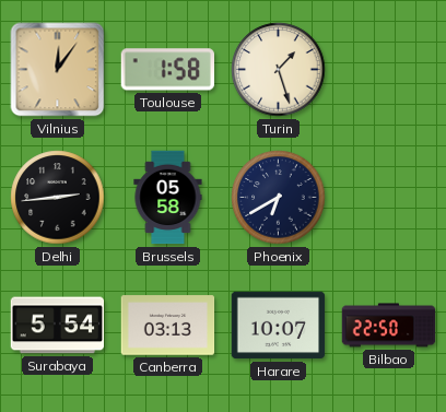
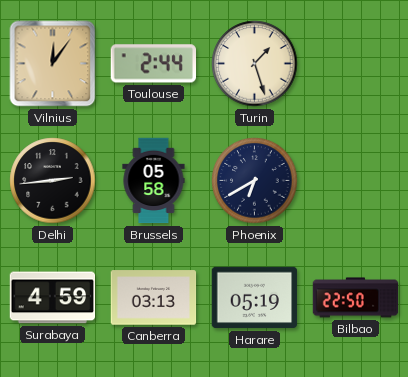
Toulouse: 1:58 -> 2:44
Surabaya: 5:54 -> 4:59
Harare: 10:07 -> 05:19
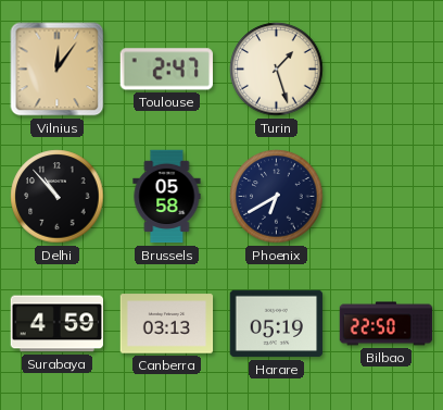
Toulouse: 2:44 -> 2:47
Delhi: 2:44 -> 10:53
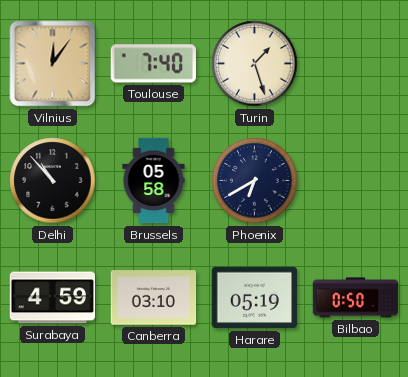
Toulouse: 2:47 -> 7:40
Canberra: 03:13 -> 03:10
Bilbao: 22:50 -> 0:50
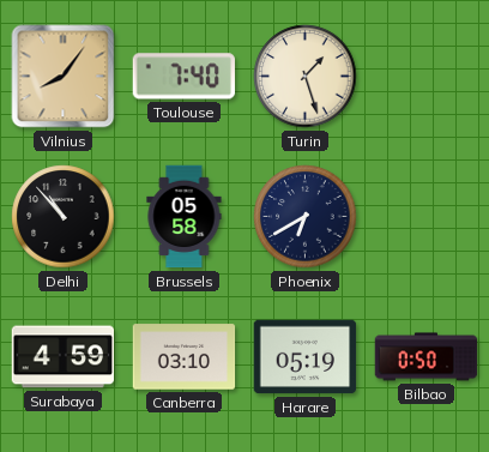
Vilnius: 12:06 -> 8:06
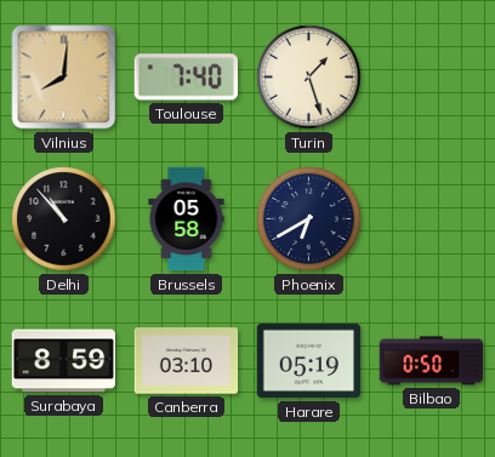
Vilnius: 8:06 -> 8:01
Surabaya: 4:59 -> 8:59
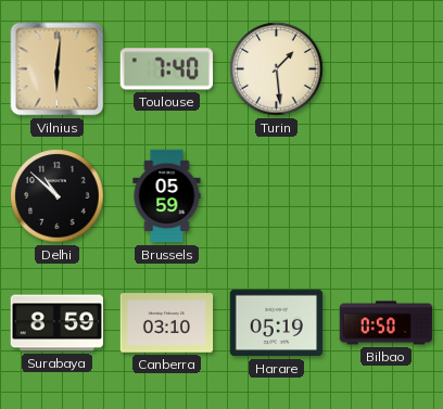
Vilnius: 8:01 -> 6:01
Turin: 1:27 -> 1:29
Delhi: 10:53 -> 10:52
Brussels: 05:58 -> 05:59
Phoenix: 6:40 -> none
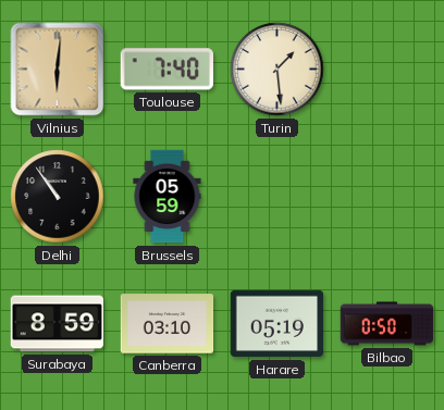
Delhi: 10:52 -> 10:54
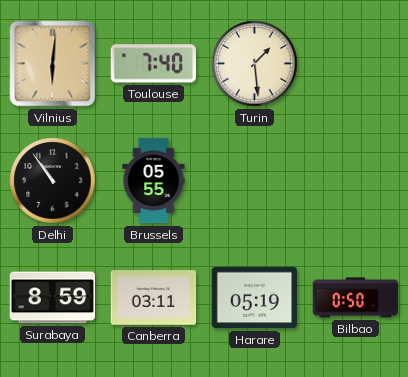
Brussels: 05:59 -> 05:55
Canberra: 03:10 -> 03:11
